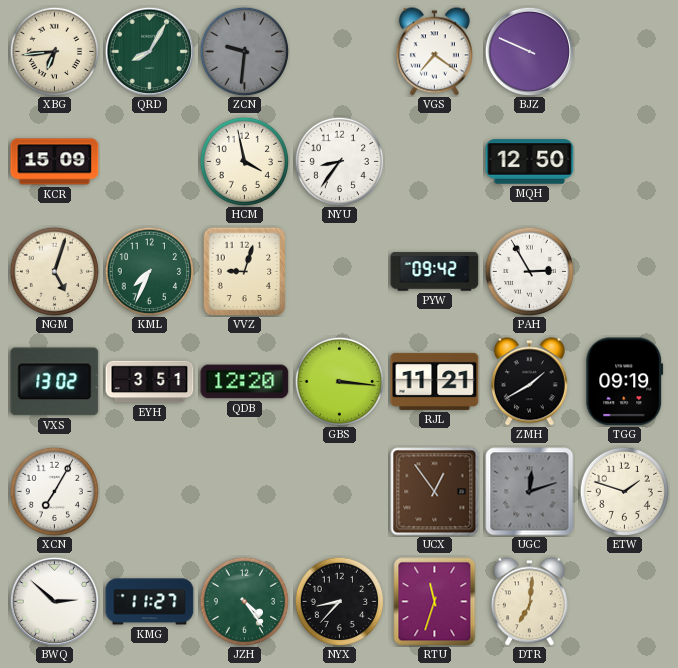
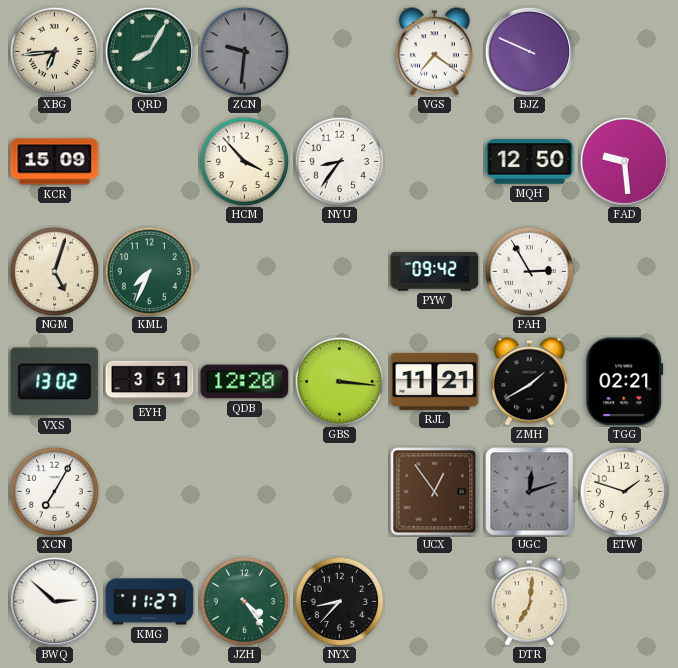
HCM: 3:58 -> 3:53
FAD: none -> 9:29
VVZ: 9:03 -> none
TGG: 09:19 -> 02:21
RTU: 11:33 -> none
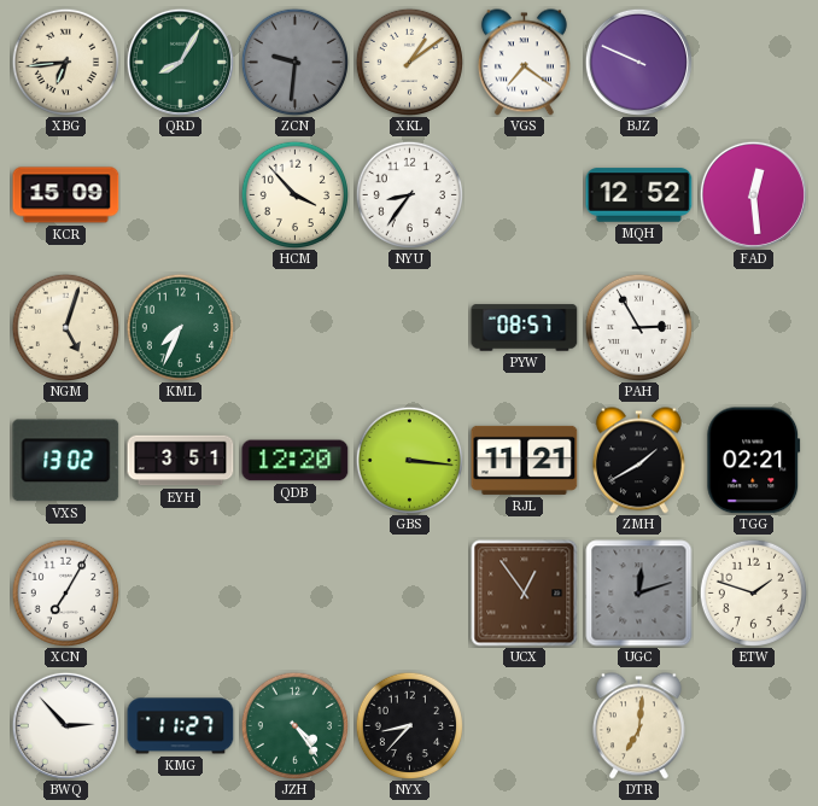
XKL: none -> 1:09
MQH: 12:50 -> 12:52
FAD: 9:29 -> 12:29
PYW: 09:42 -> 08:57
BWQ: 2:52 -> 2:53
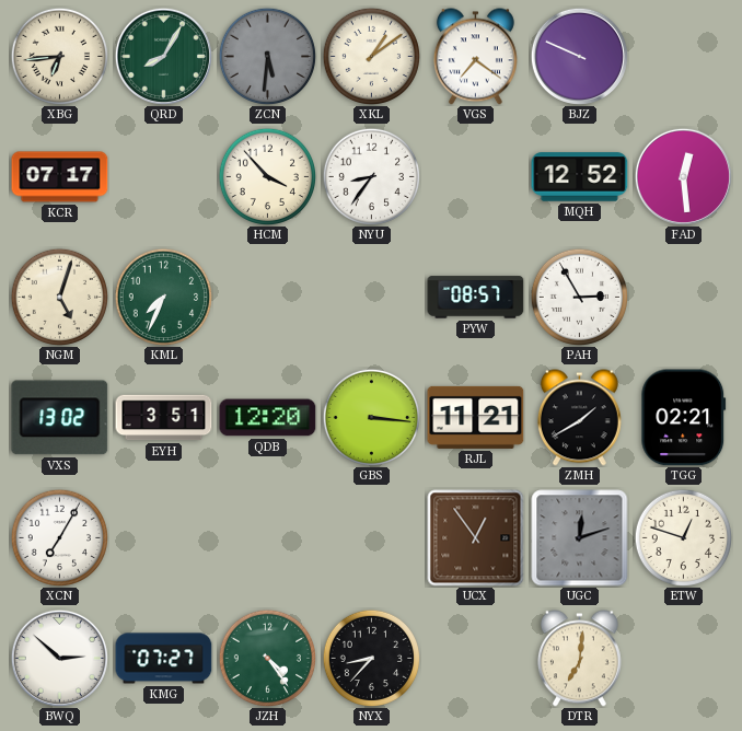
ZCN: 9:31 -> 5:31
KCR: 15:09 -> 07:17
ETW: 1:48 -> 12:48
BWQ: 2:53 -> 2:52
KMG: 11:27 -> 07:27
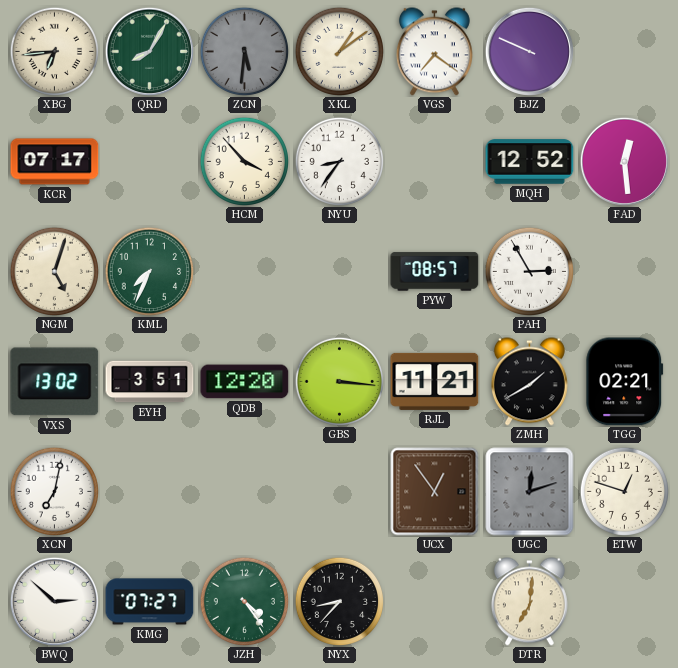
XCN: 7:05 -> 7:02
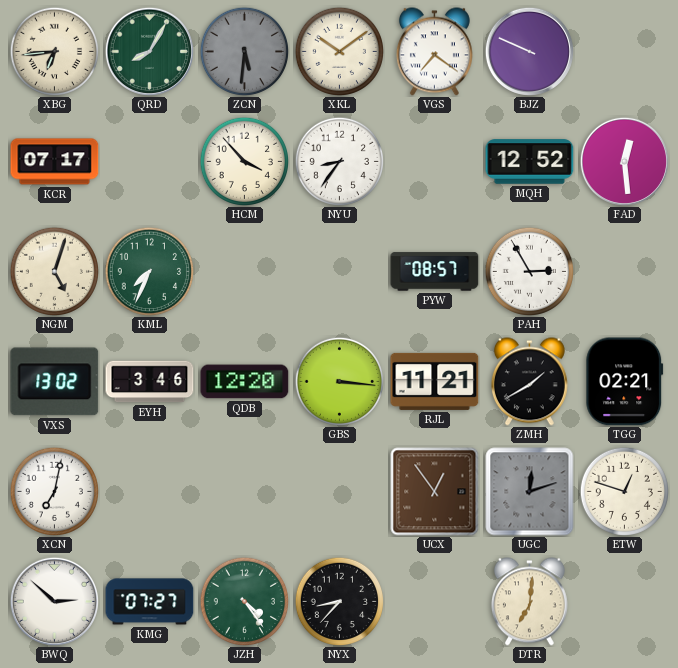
XKL: 1:09 -> 10:09
EYH: 3:51 -> 3:46
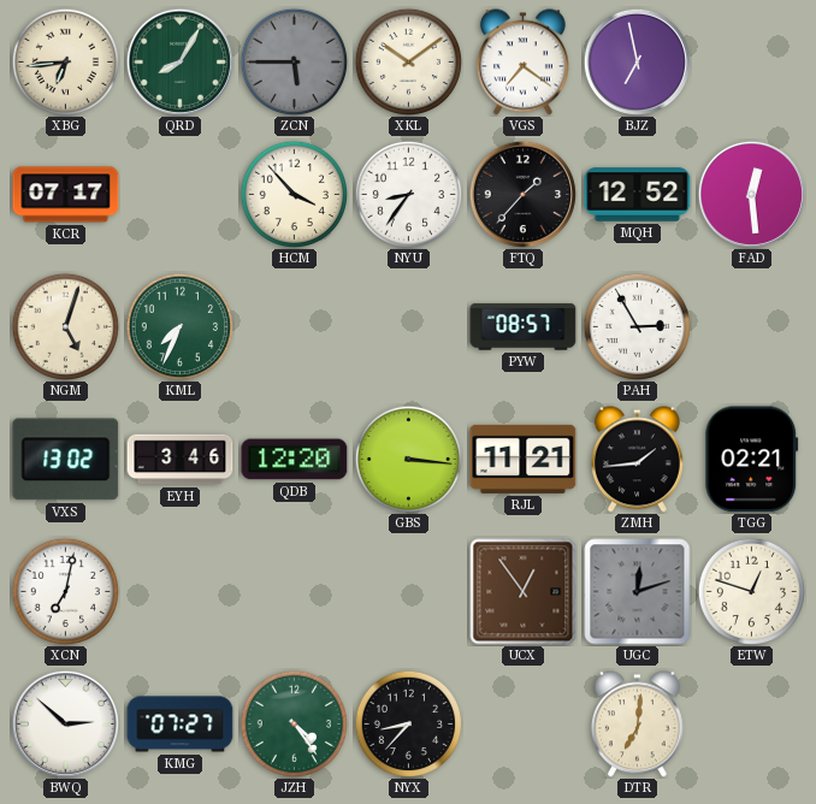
ZCN: 5:31 -> 5:45
BJZ: 9:49 -> 6:58
FTQ: none -> 1:37
ZMH: 1:40 -> 1:44
